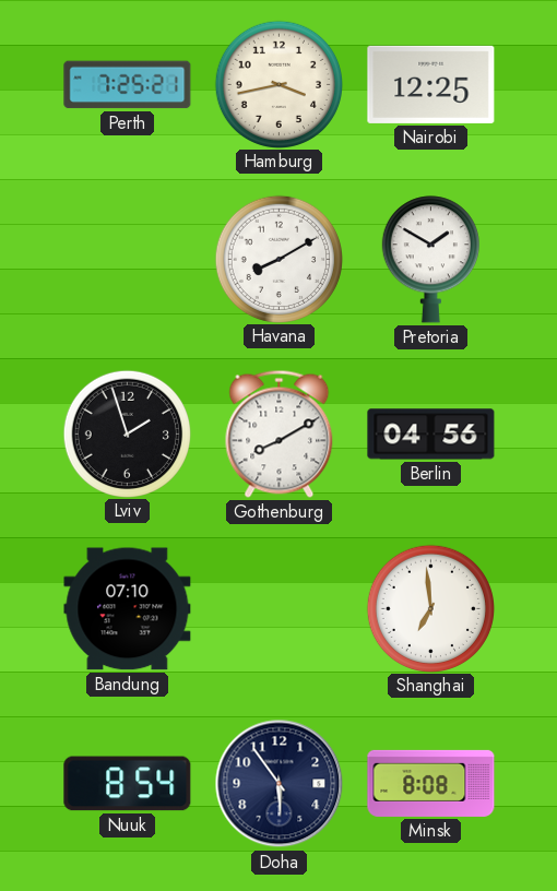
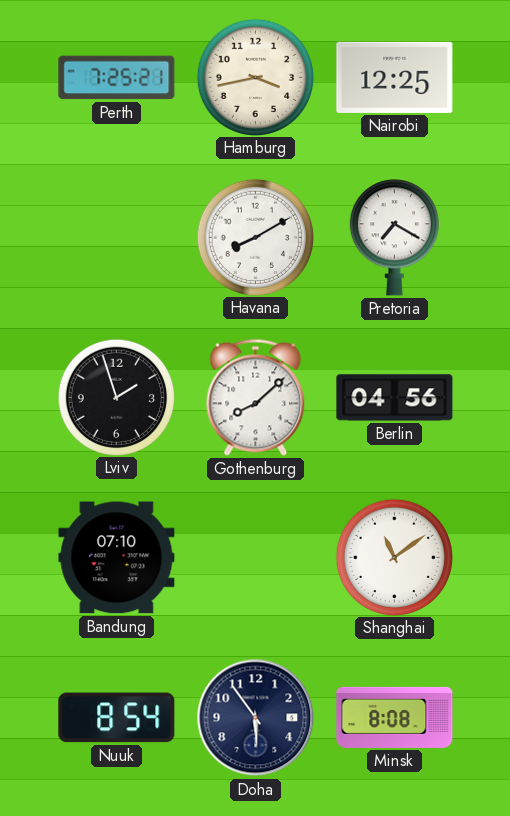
Pretoria: 1:50 -> 7:20
Gothenburg: 8:10 -> 8:08
Shanghai: 6:59 -> 11:09
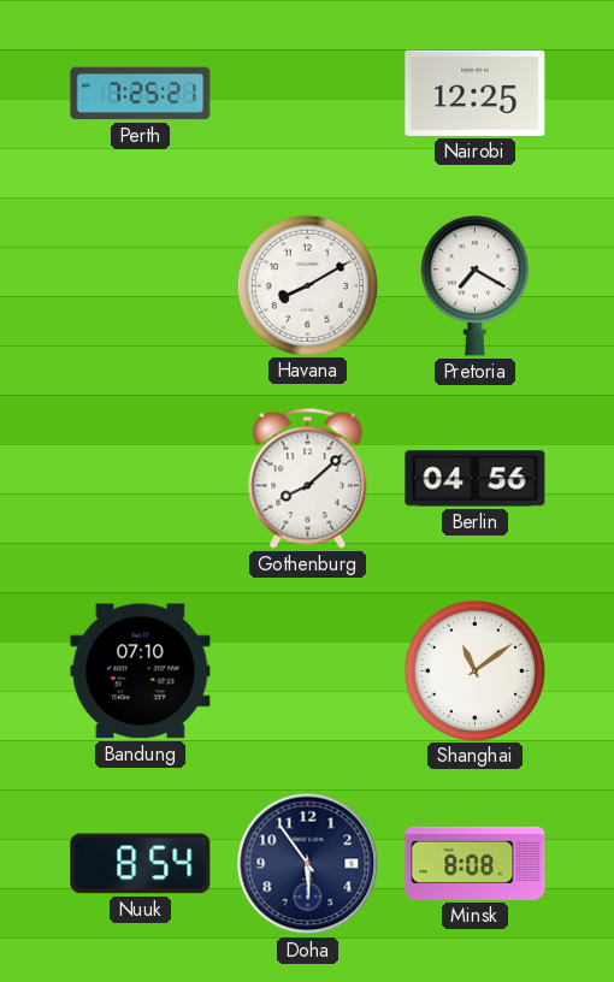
Hamburg: 3:43 -> none
Lviv: 1:57 -> none
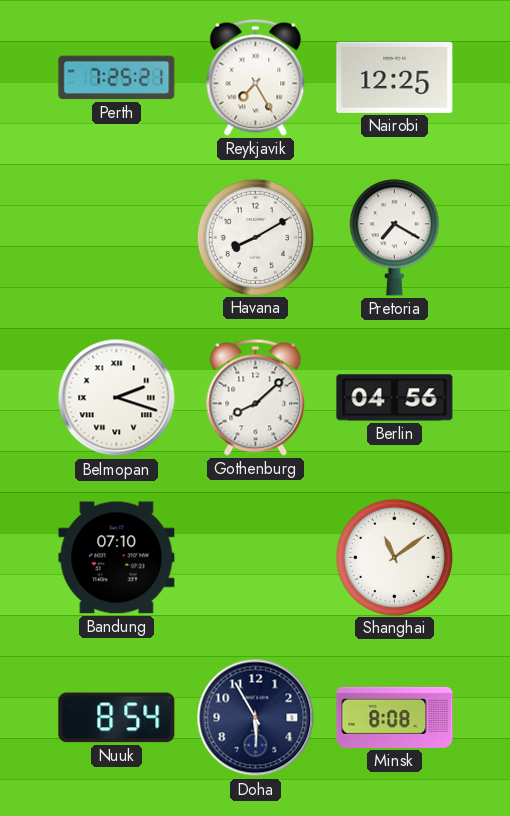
Reykjavik: none -> 7:25
Belmopan: none -> 2:18
Doha: 5:54 -> 5:55
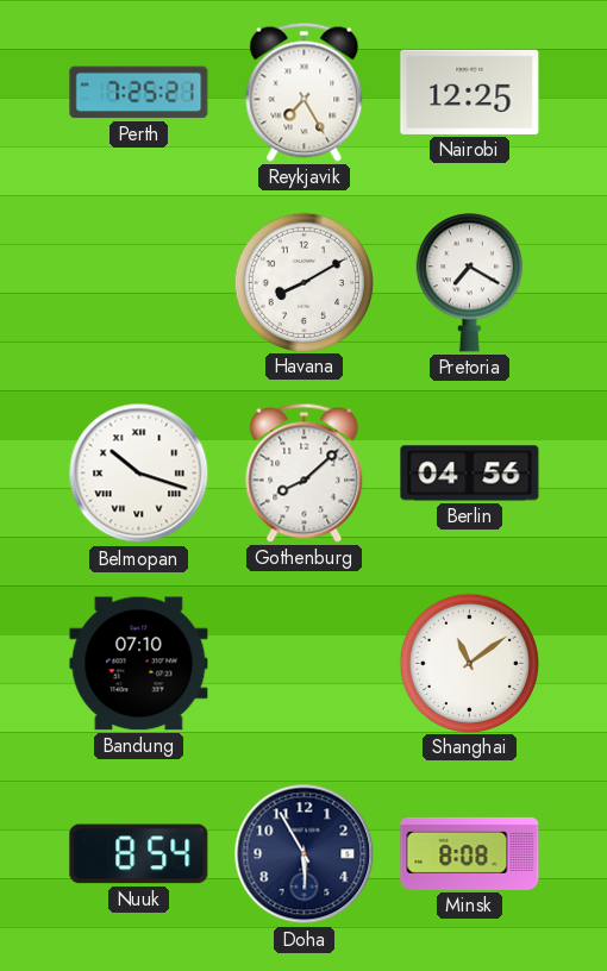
Belmopan: 2:18 -> 10:18
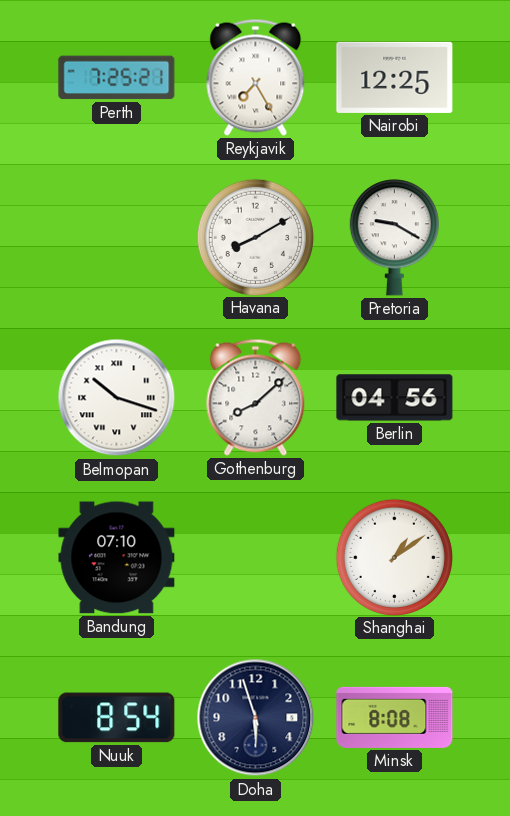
Pretoria: 7:20 -> 9:20
Shanghai: 11:09 -> 1:09
Doha: 5:55 -> 5:57
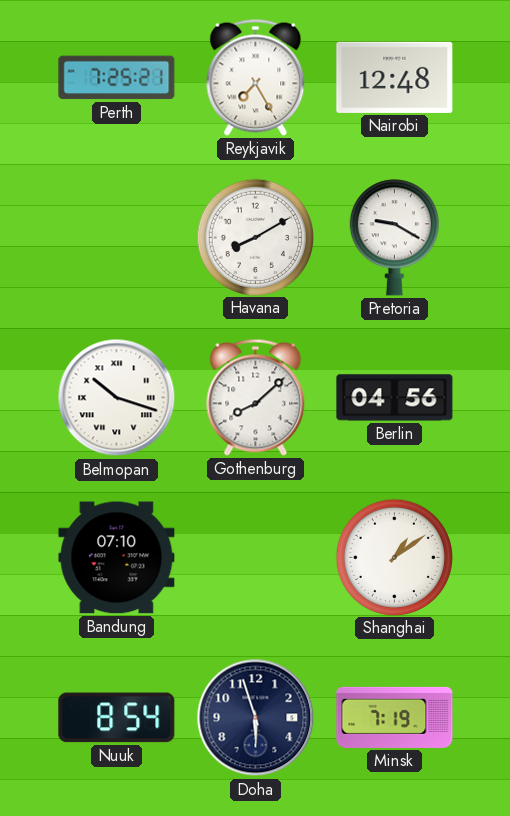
Nairobi: 12:25 -> 12:48
Minsk: 8:08 -> 7:19
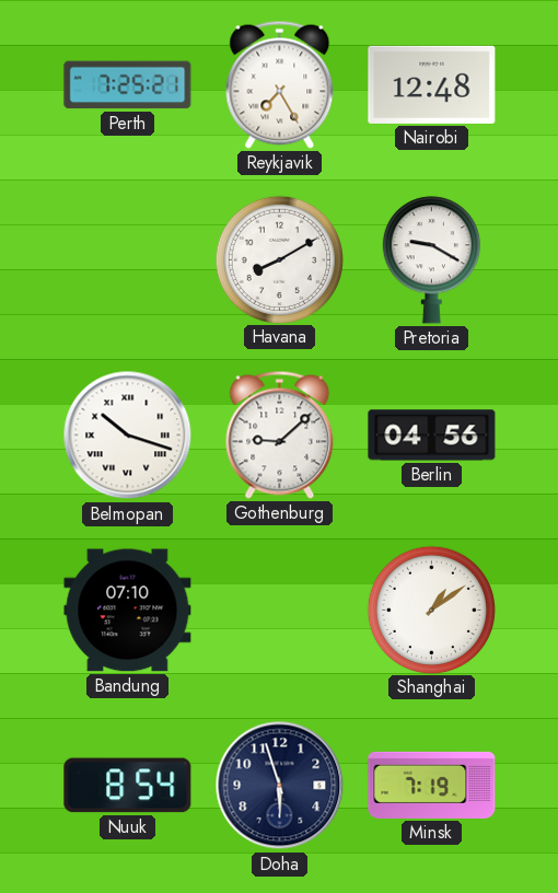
Gothenburg: 8:08 -> 9:08
